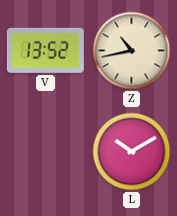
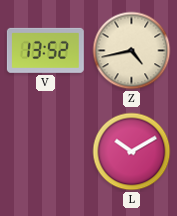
Z: 10:43 -> 4:43
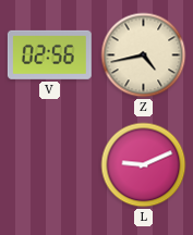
V: 13:52 -> 02:56
L: 10:10 -> 9:11
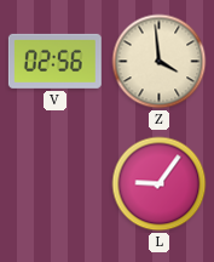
Z: 4:43 -> 3:59
L: 9:11 -> 9:06
